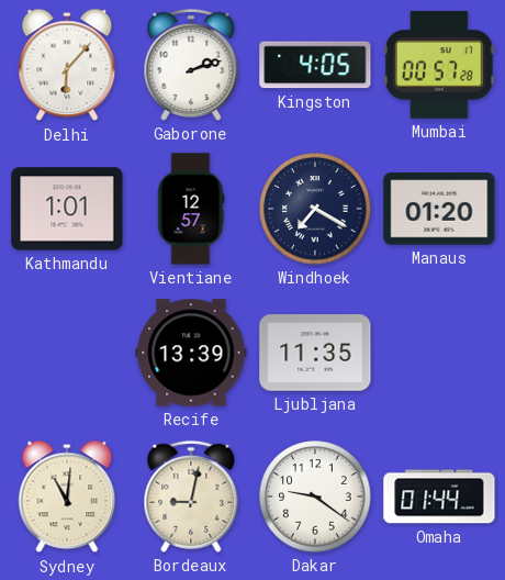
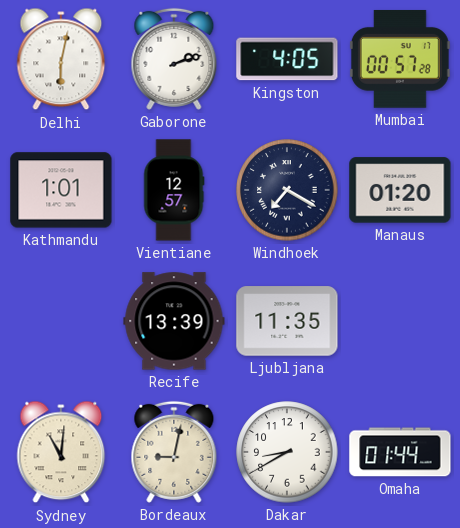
Delhi: 6:07 -> 6:02
Dakar: 9:21 -> 8:40
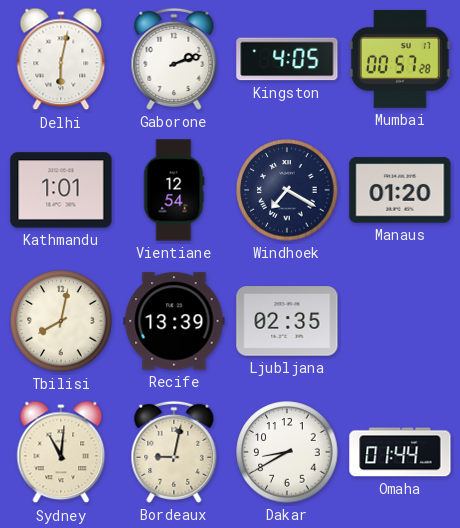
Vientiane: 12:57 -> 12:54
Tbilisi: none -> 8:02
Ljubljana: 11:35 -> 02:35
